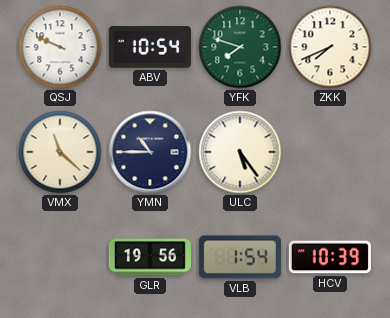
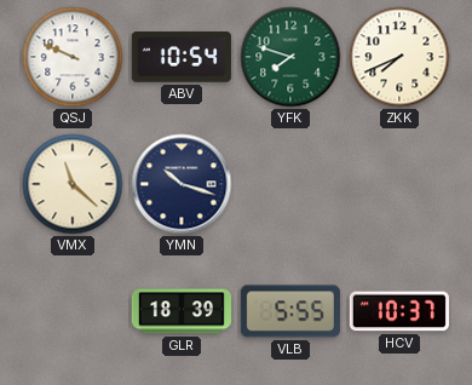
YMN: 10:45 -> 10:18
ULC: 5:24 -> none
GLR: 19:56 -> 18:39
VLB: 1:54 -> 5:55
HCV: 10:39 -> 10:37
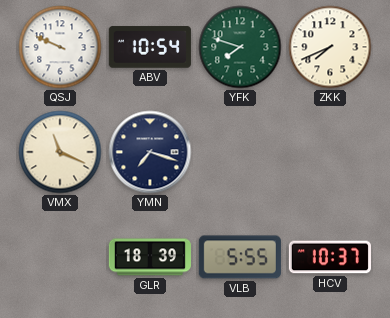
VMX: 11:22 -> 11:19
YMN: 10:18 -> 7:18
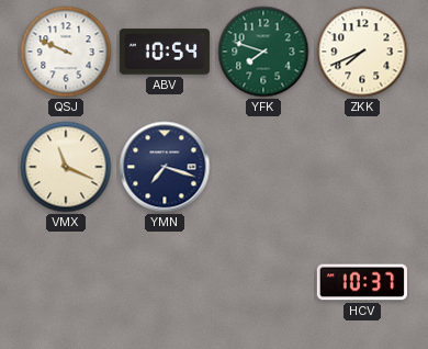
GLR: 18:39 -> none
VLB: 5:55 -> none
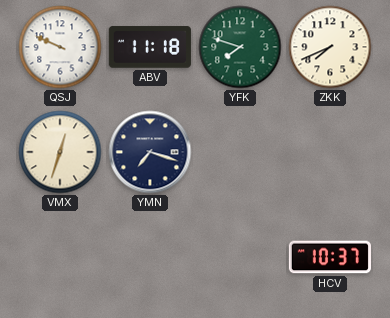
ABV: 10:54 -> 11:18
VMX: 11:19 -> 12:33
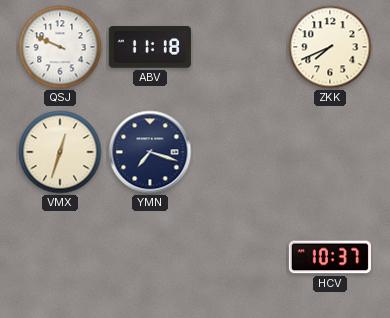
YFK: 7:48 -> none
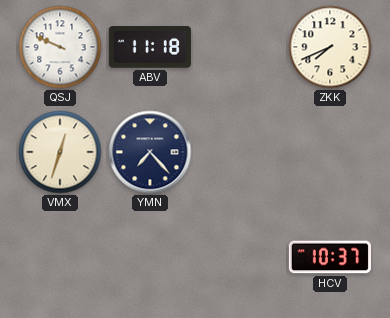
YMN: 7:18 -> 7:23
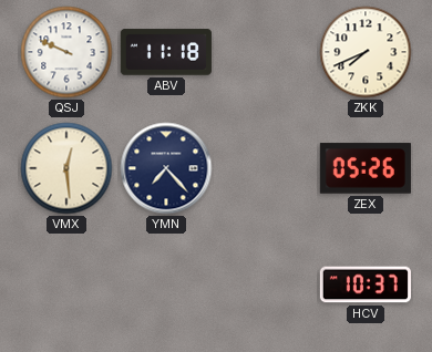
VMX: 12:33 -> 12:29
ZEX: none -> 05:26
